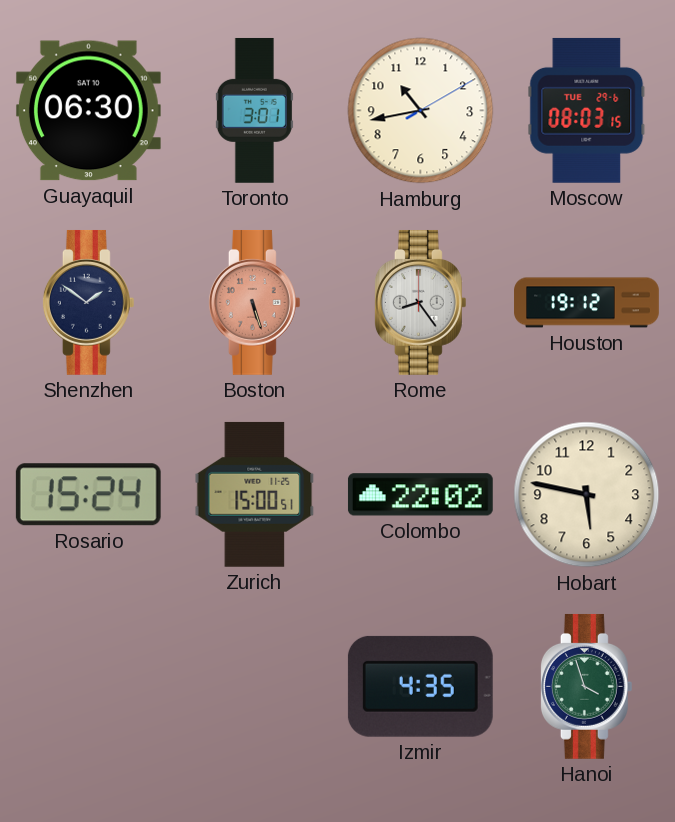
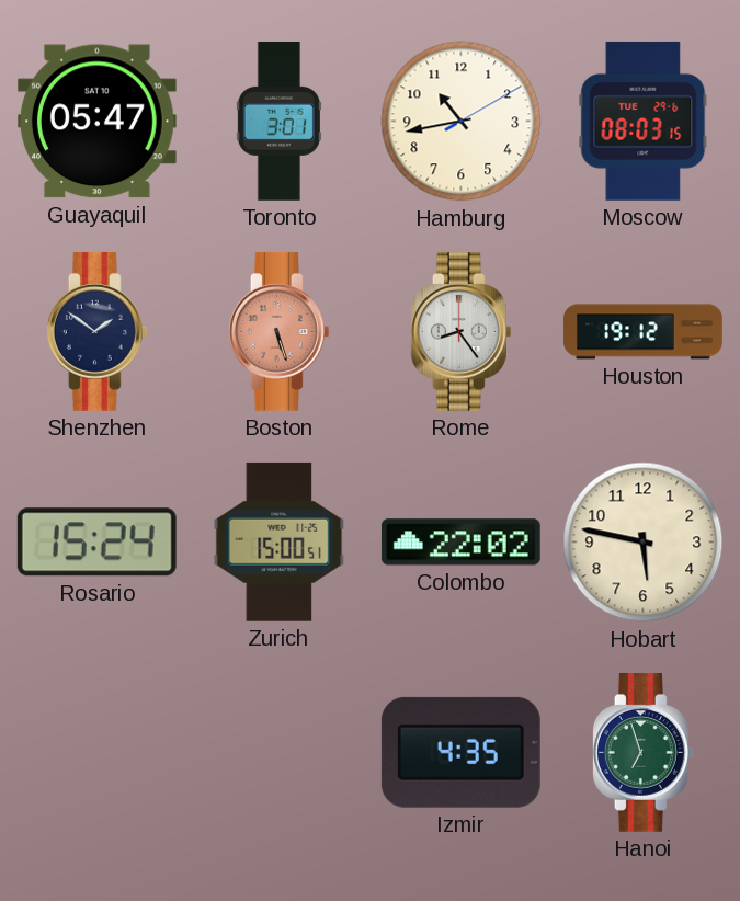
Guayaquil: 06:30 -> 05:47
Hanoi: 3:57 -> 6:57
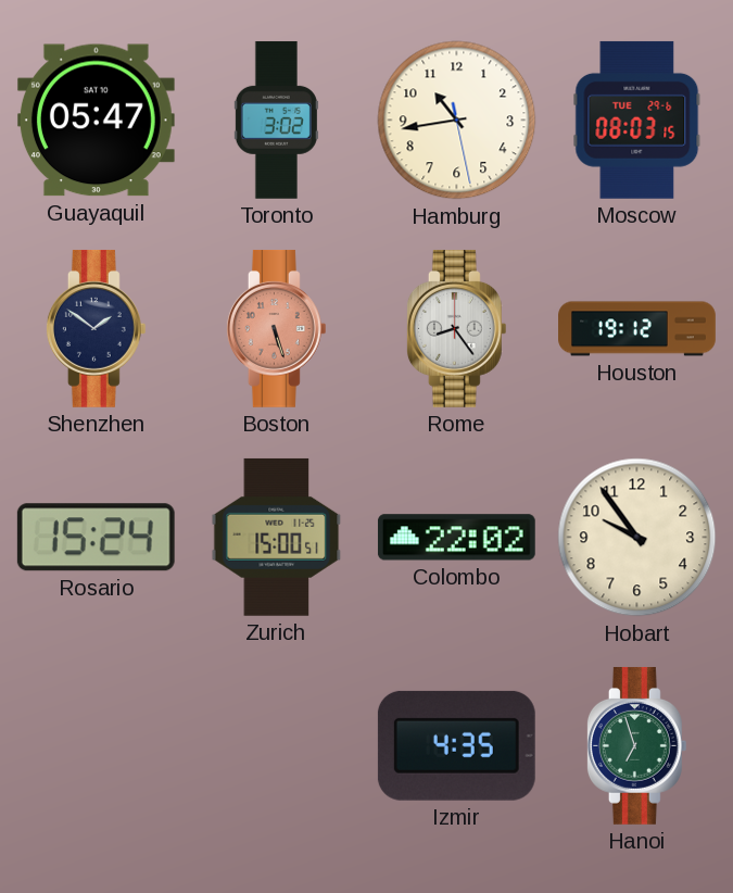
Toronto: 3:01 -> 3:02
Hamburg: 10:43:10 -> 10:43:28
Hobart: 5:47 -> 9:54
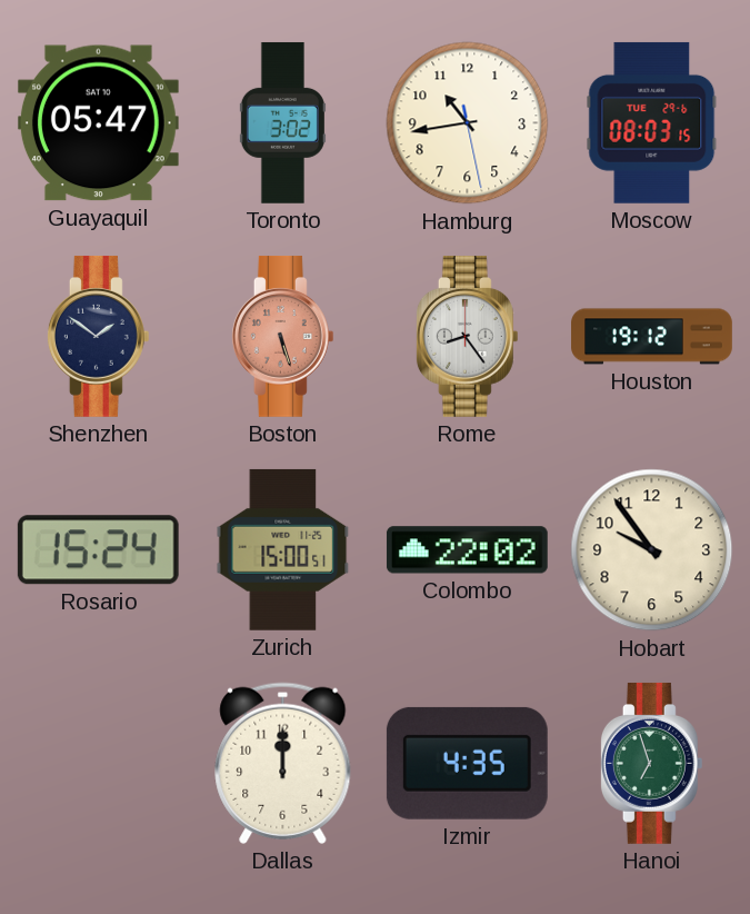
Dallas: none -> 12:00
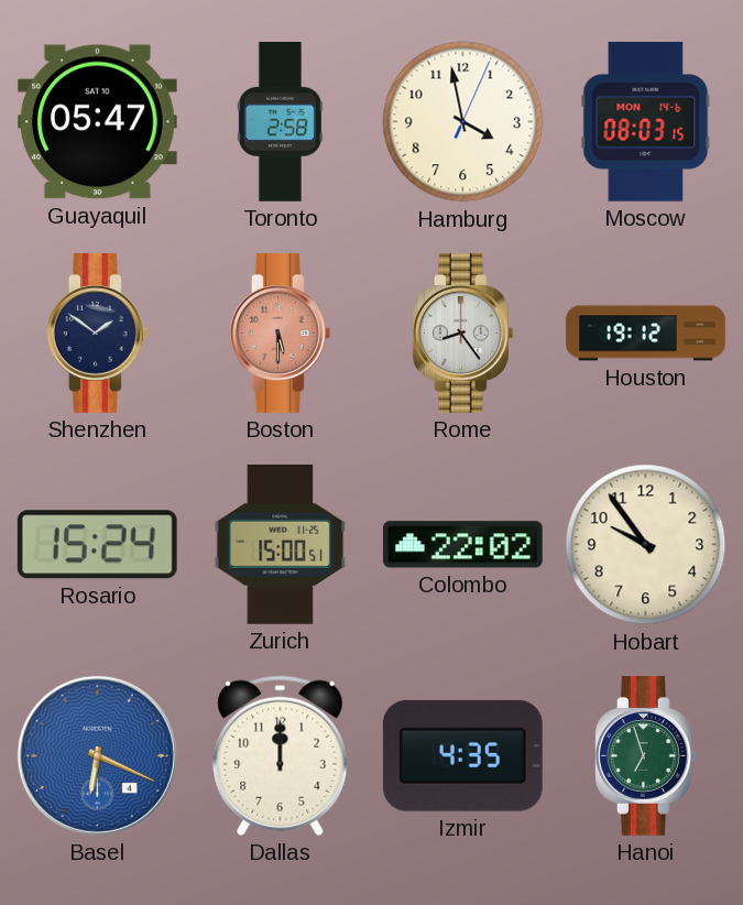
Toronto: 3:02 -> 2:58
Hamburg: 10:43 -> 3:58
Moscow date: TUE 29-6 -> MON 14-6
Boston: 5:27 -> 5:30
Basel: none -> 6:19
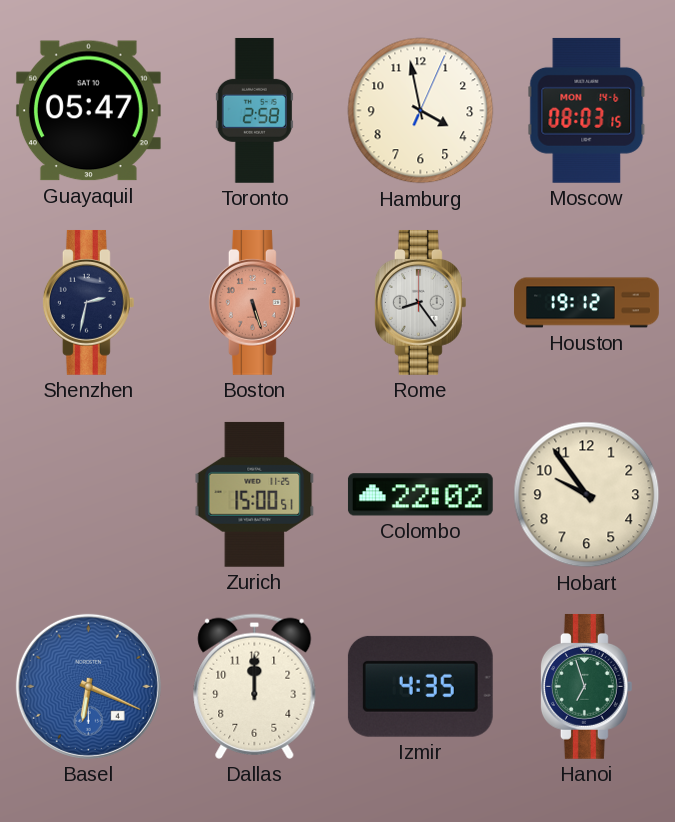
Shenzhen: 1:51 -> 2:32
Boston: 5:30 -> 5:27
Rosario: 15:24 -> none
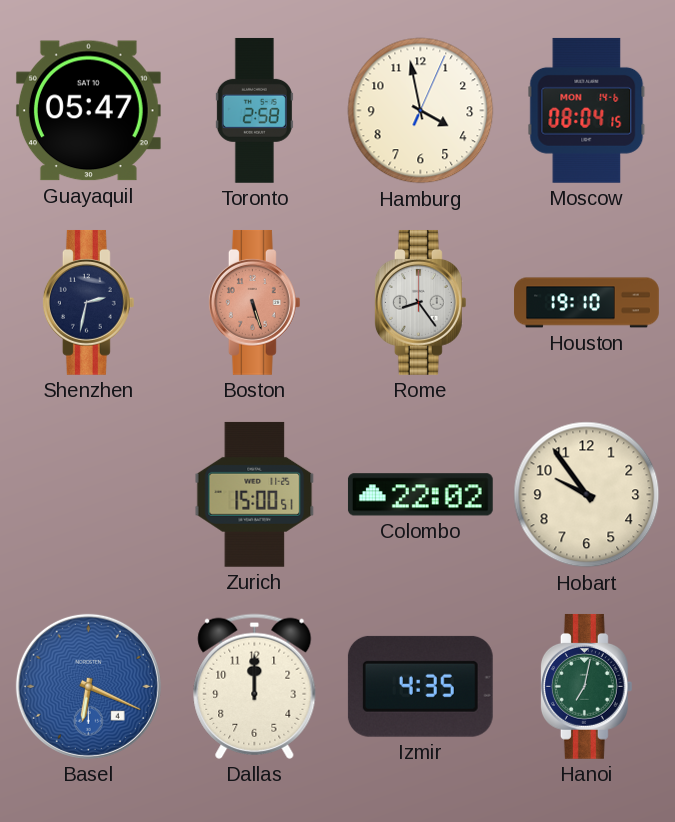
Moscow: 08:03 -> 08:04
Houston: 19:12 -> 19:10
Hanoi: 6:57 -> 7:02
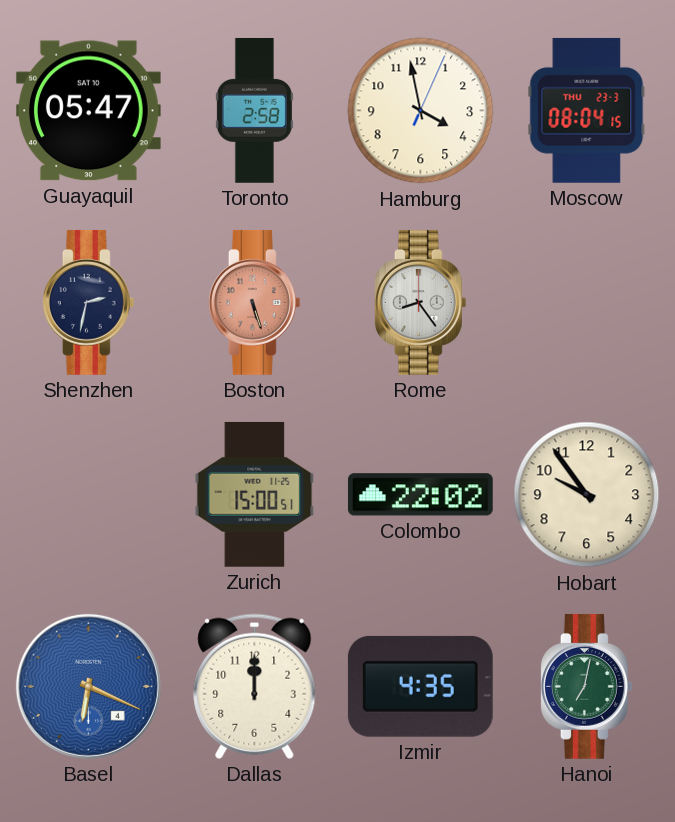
Moscow date: MON 14-6 -> THU 23-3
Houston: 19:10 -> none
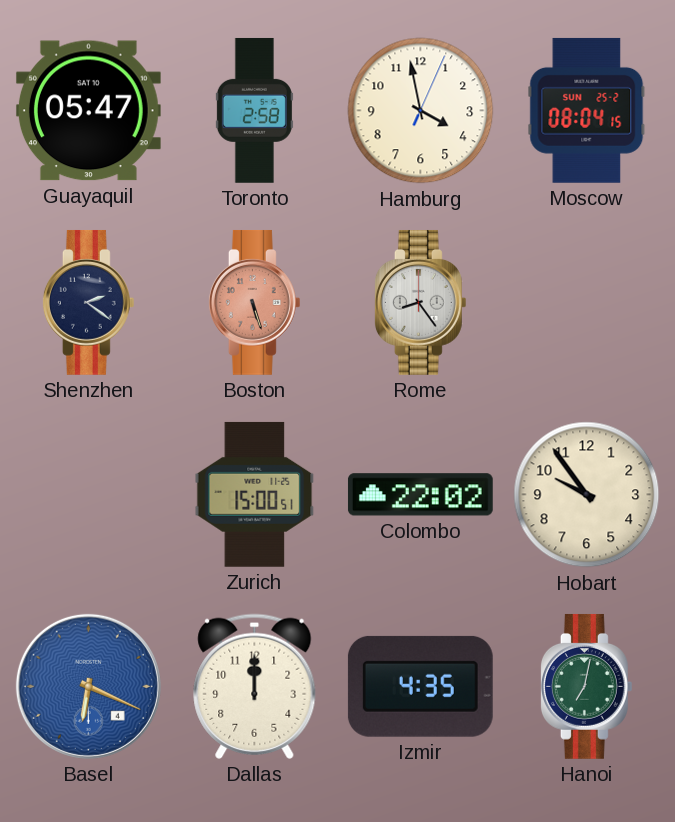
Moscow date: THU 23-3 -> SUN 25-2
Shenzhen: 2:32 -> 2:21
